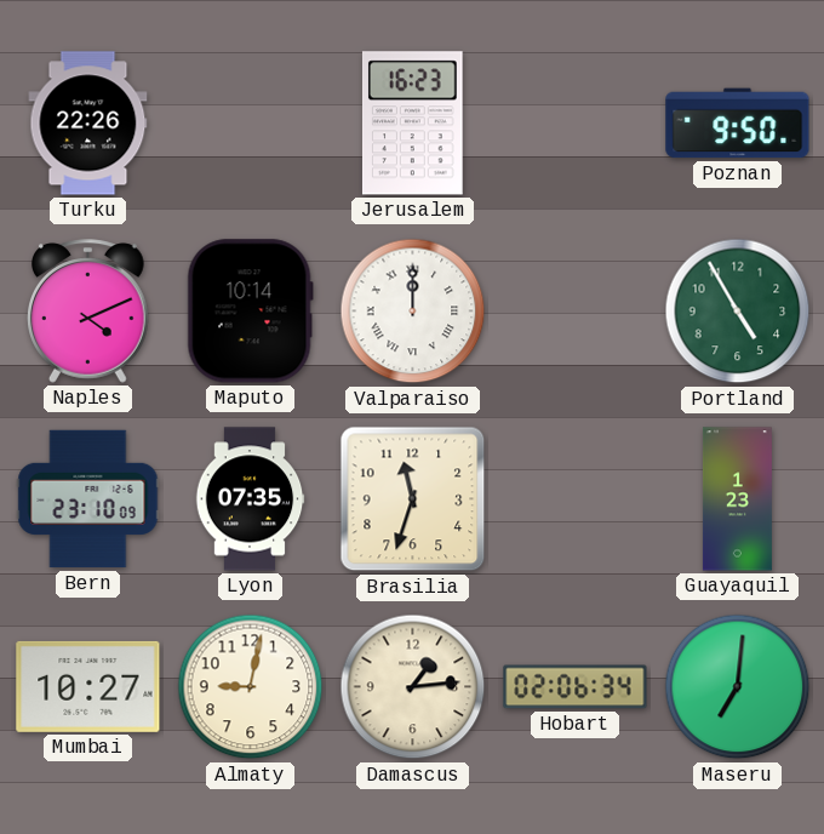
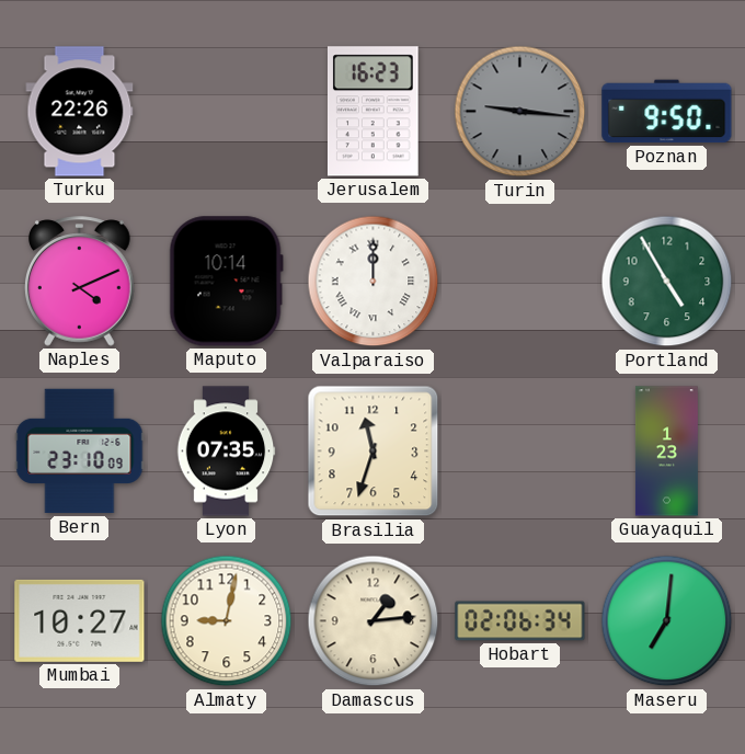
Turin: none -> 9:16
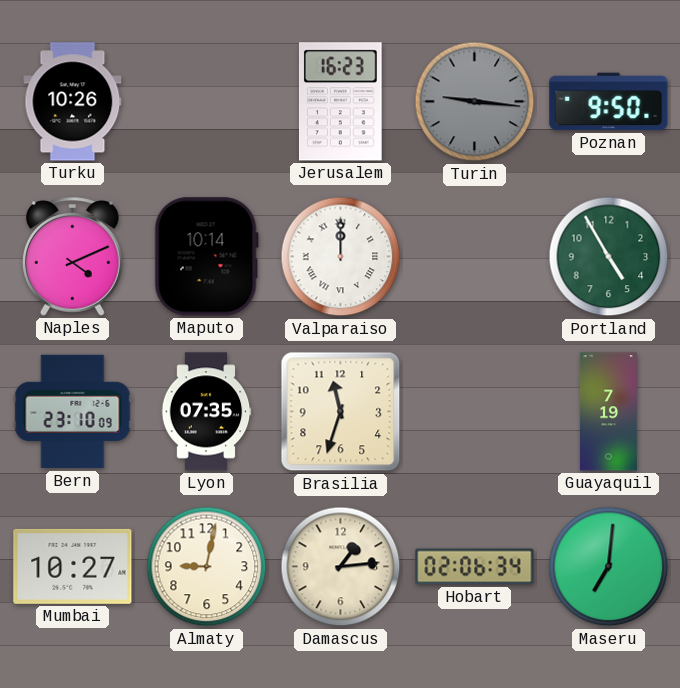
Turku: 22:26 -> 10:26
Guayaquil: 1:23 -> 7:19
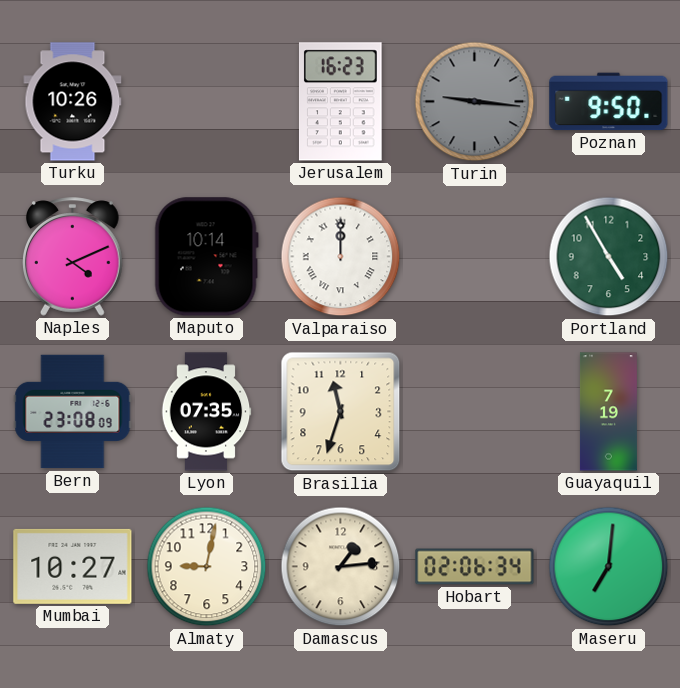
Bern: 23:10 -> 23:08
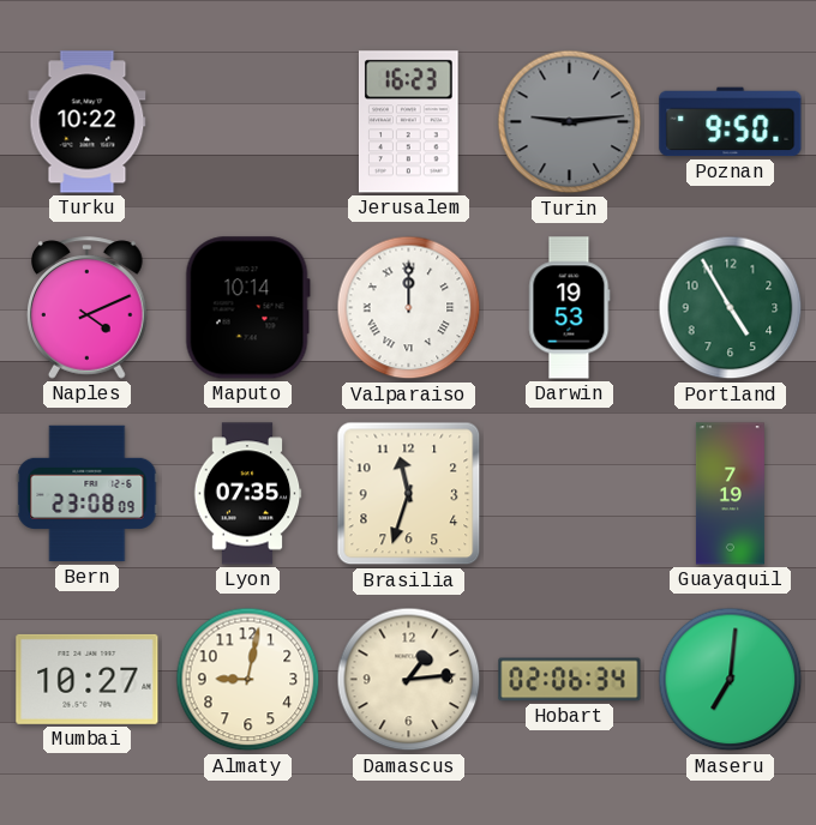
Turku: 10:26 -> 10:22
Turin: 9:16 -> 9:14
Darwin: none -> 19:53
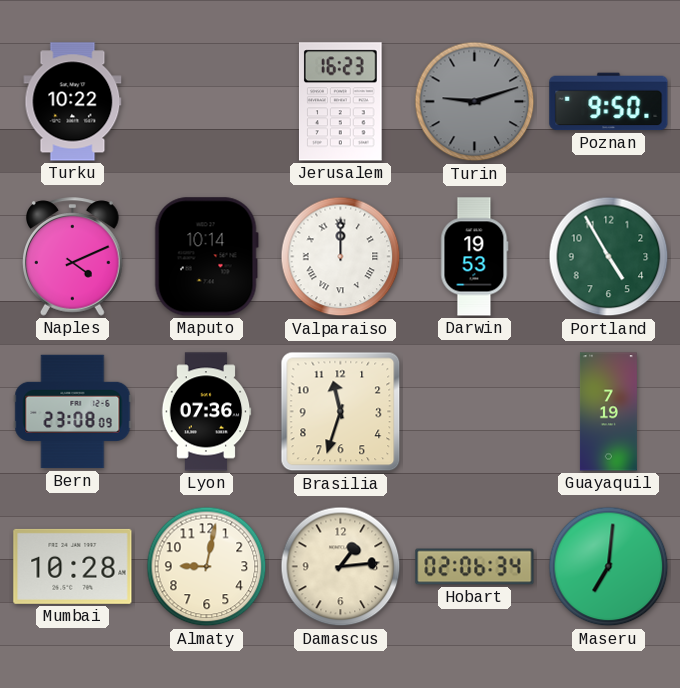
Turin: 9:14 -> 9:12
Lyon: 07:35 -> 07:36
Mumbai: 10:27 -> 10:28
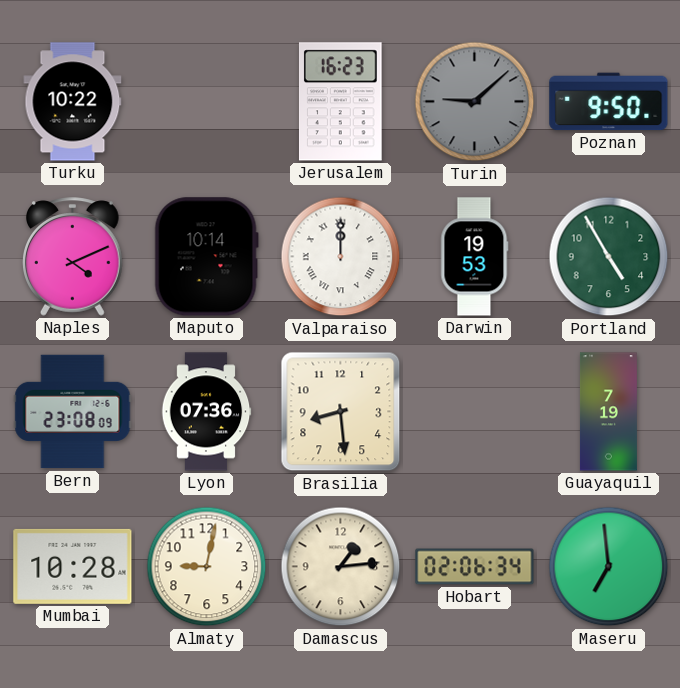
Turin: 9:12 -> 9:08
Brasilia: 11:33 -> 8:29
Maseru: 7:01 -> 6:59
